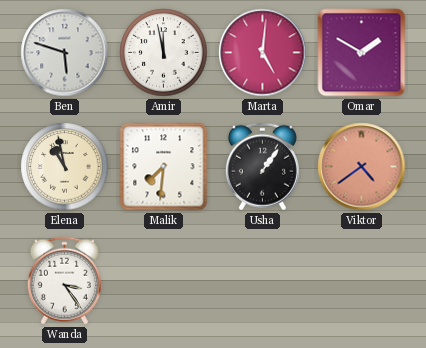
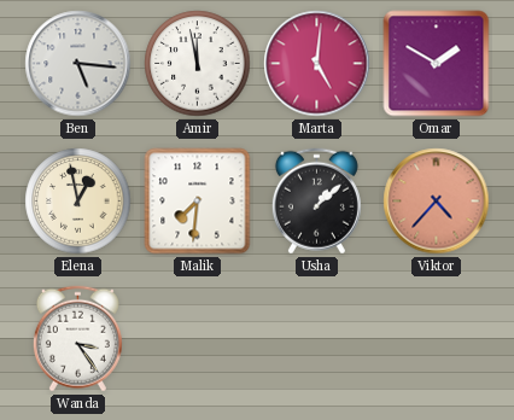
Ben: 5:48 -> 5:16
Elena: 10:58 -> 12:58
Usha: 1:06 -> 1:08
Viktor: 4:39 -> 4:37
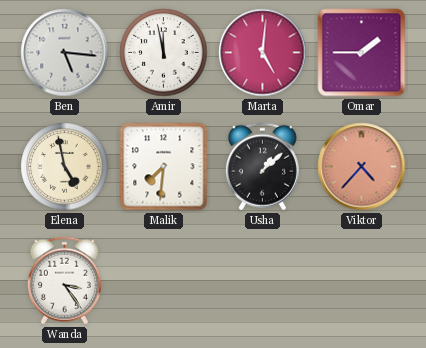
Omar: 1:50 -> 1:45
Elena: 12:58 -> 4:58
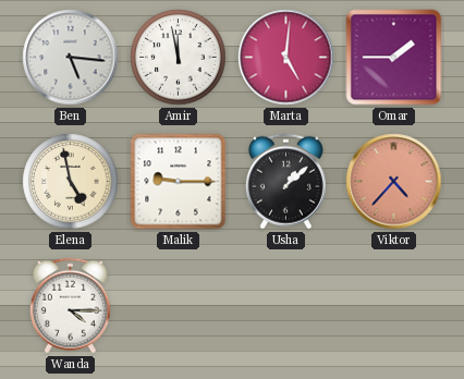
Malik: 7:31 -> 9:15
Wanda: 3:24 -> 4:15
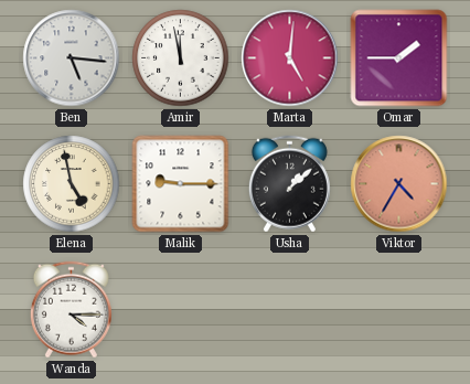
Viktor: 4:37 -> 4:35
